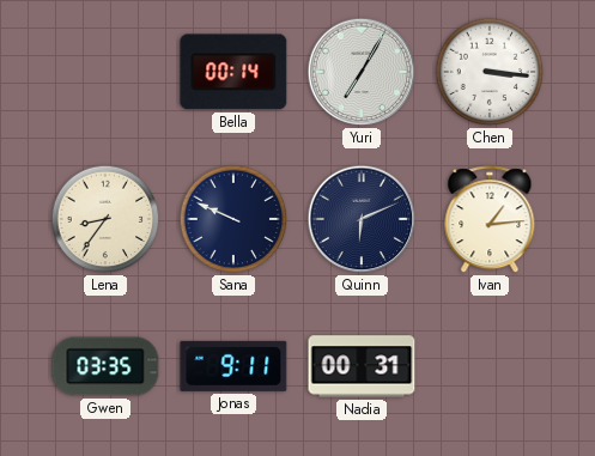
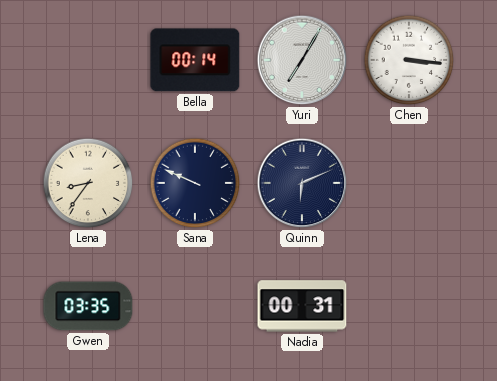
Ivan: 1:14 -> none
Jonas: 9:11 -> none
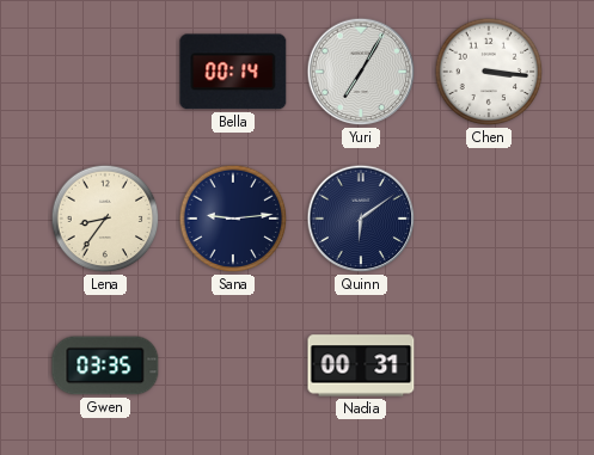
Sana: 9:49 -> 9:14
Quinn: 6:11 -> 6:09
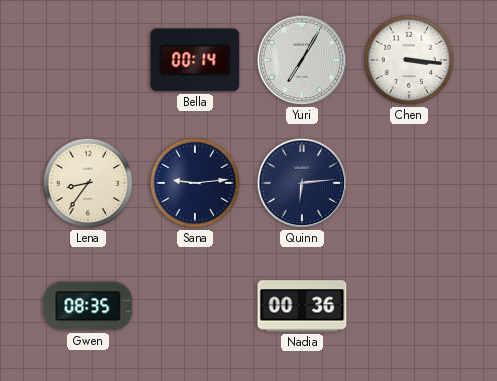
Quinn: 6:09 -> 6:14
Gwen: 03:35 -> 08:35
Nadia: 00:31 -> 00:36
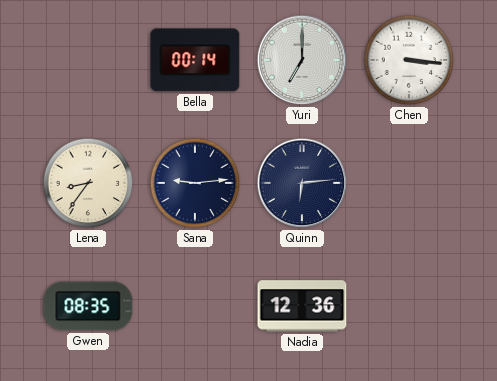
Yuri: 7:05 -> 7:00
Nadia: 00:36 -> 12:36
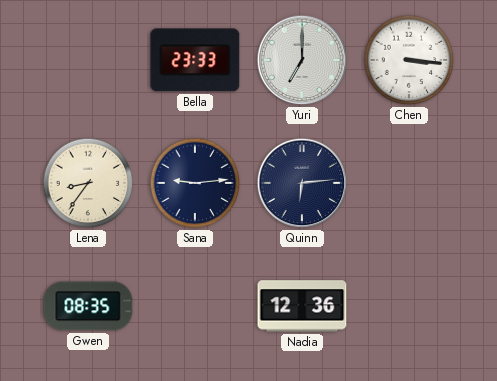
Bella: 00:14 -> 23:33
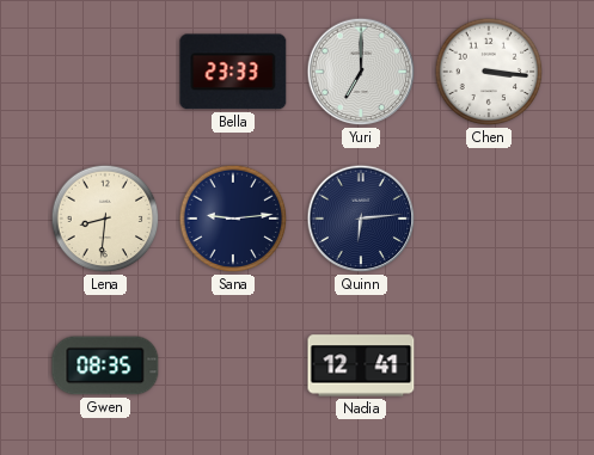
Lena: 8:36 -> 8:31
Nadia: 12:36 -> 12:41
